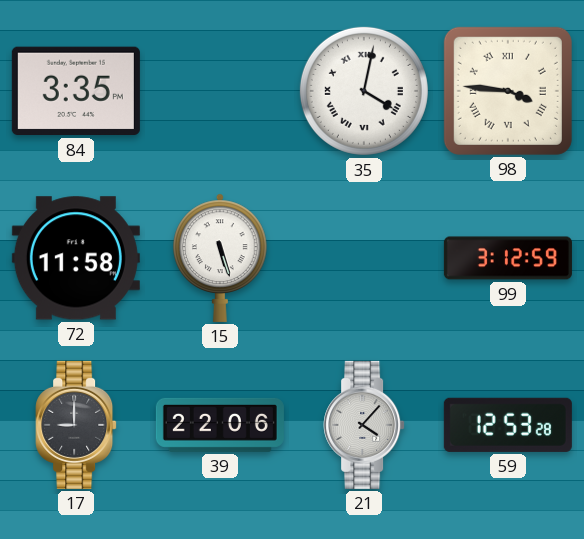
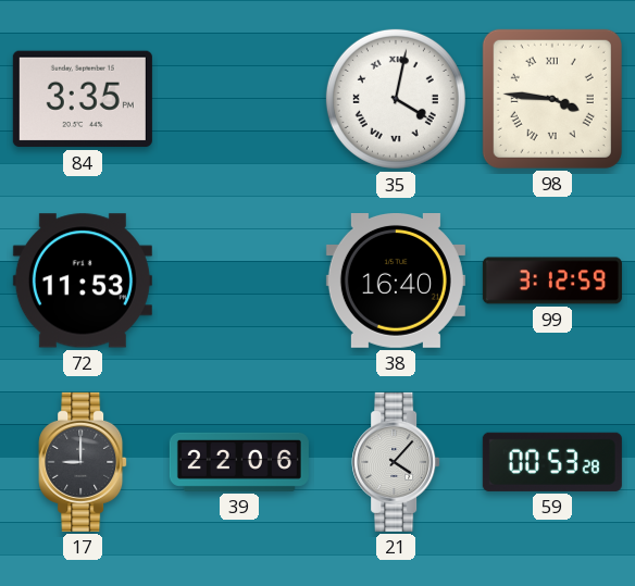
72: 11:58 -> 11:53
15: 5:27 -> none
38: none -> 16:40
59: 12:53 -> 00:53
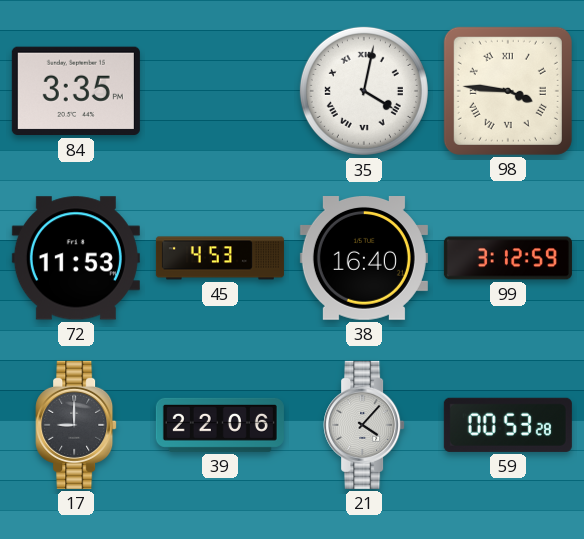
45: none -> 4:53
